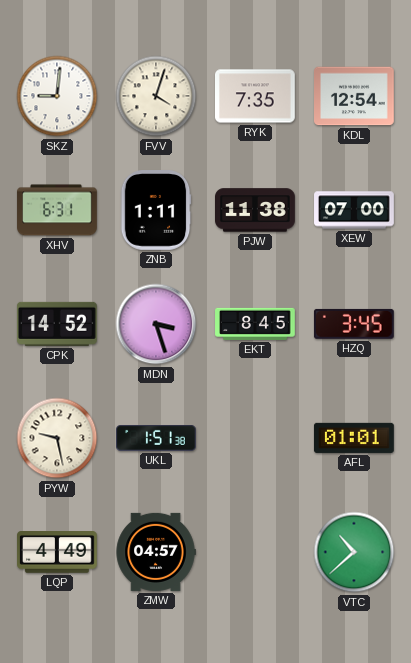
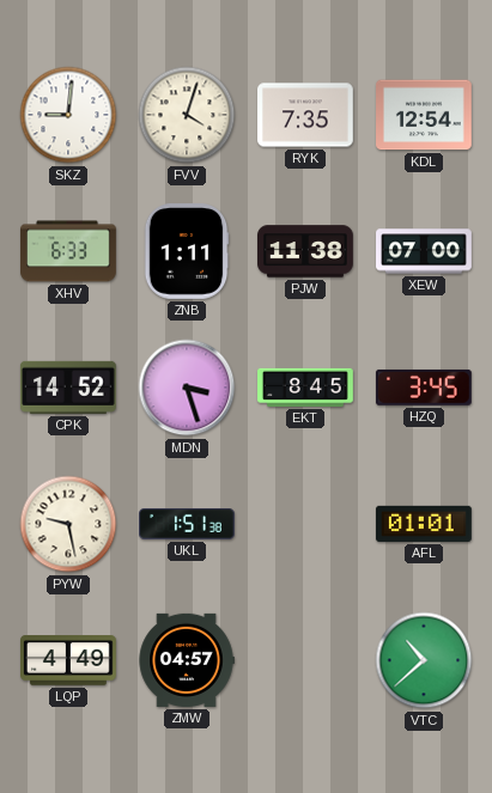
XHV: 6:31 -> 6:33
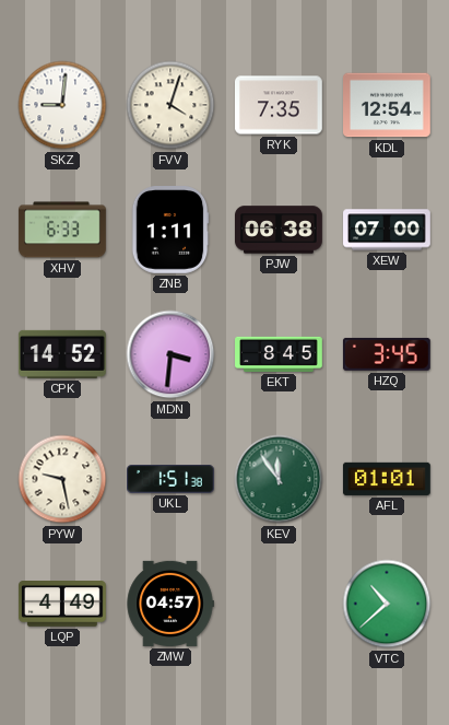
PJW: 11:38 -> 06:38
MDN: 3:27 -> 3:31
KEV: none -> 11:54
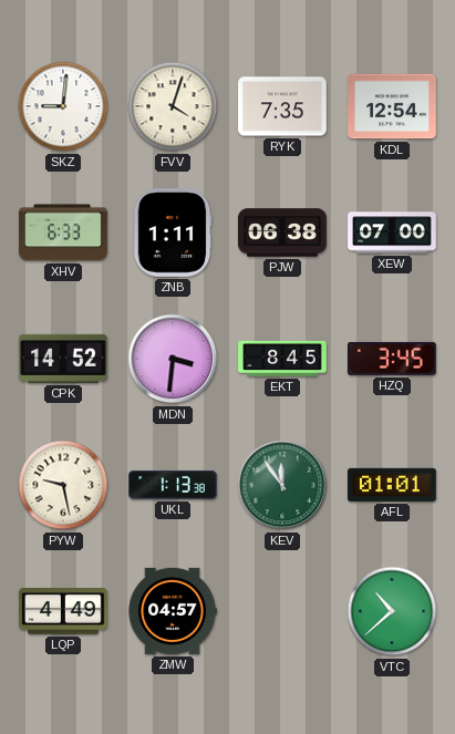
UKL: 1:51 -> 1:13
